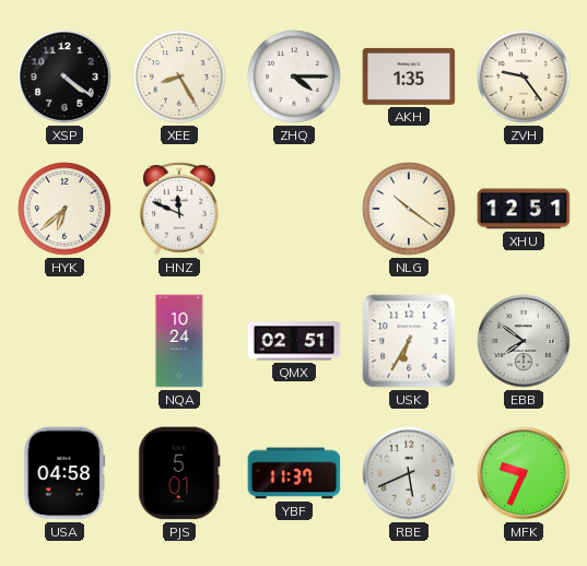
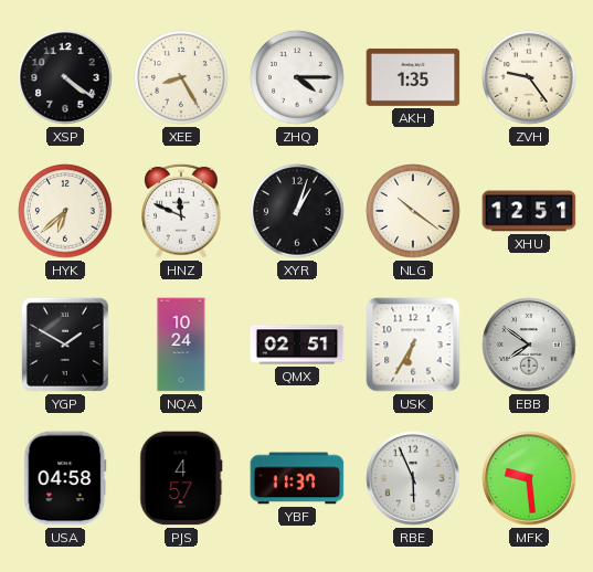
XYR: none -> 1:03
YGP: none -> 1:50
PJS: 5:01 -> 4:57
RBE: 5:41 -> 5:56
MFK: 9:34 -> 9:29
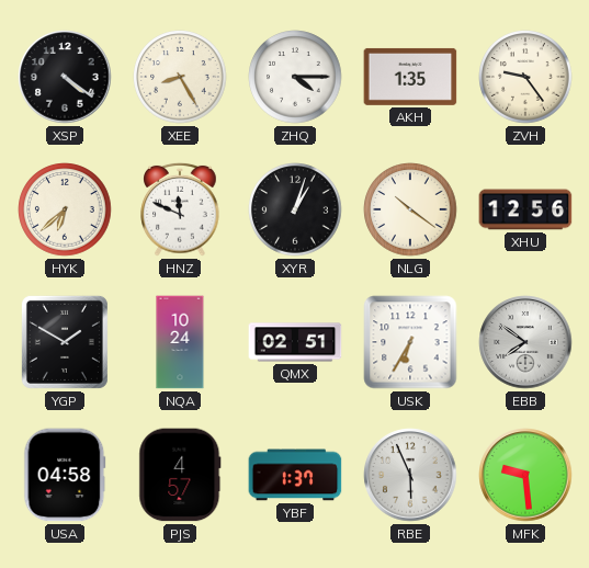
XHU: 12:51 -> 12:56
YBF: 11:37 -> 1:37
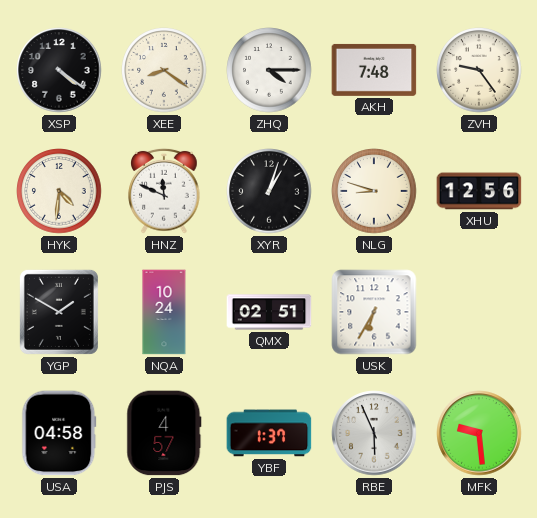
XEE: 8:25 -> 8:21
AKH: 1:35 -> 7:48
HYK: 6:38 -> 4:31
NLG: 10:21 -> 8:48
EBB: 7:51 -> none
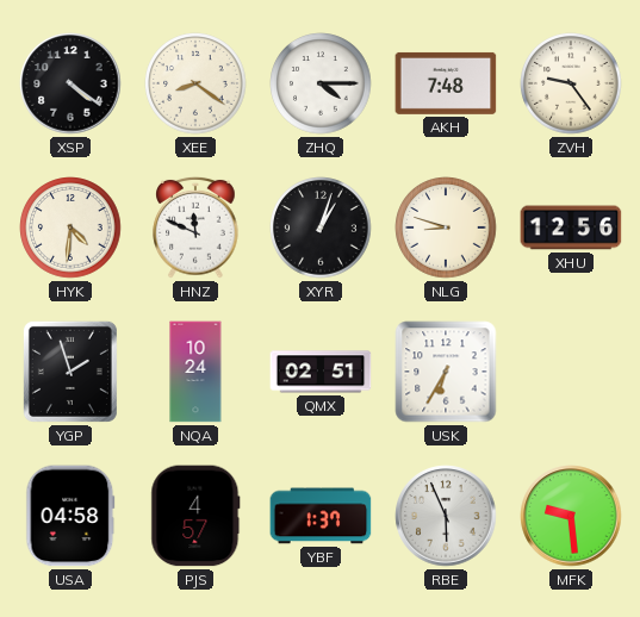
YGP: 1:50 -> 1:57
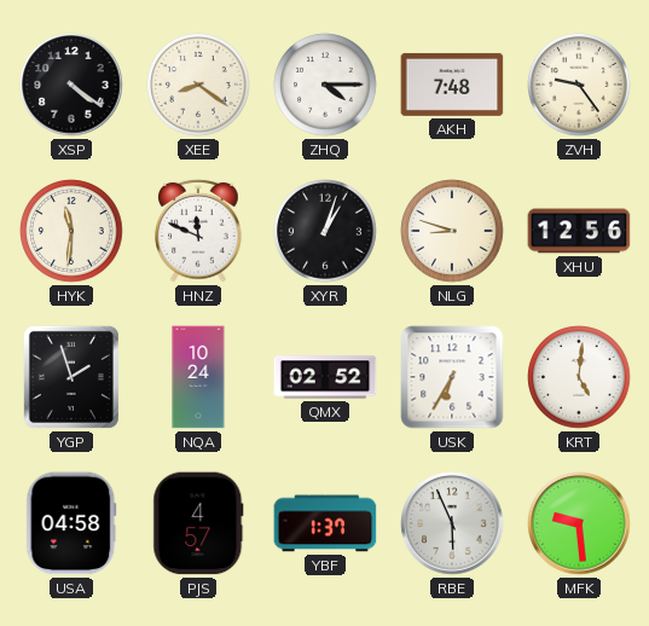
HYK: 4:31 -> 11:31
QMX: 02:51 -> 02:52
KRT: none -> 5:01
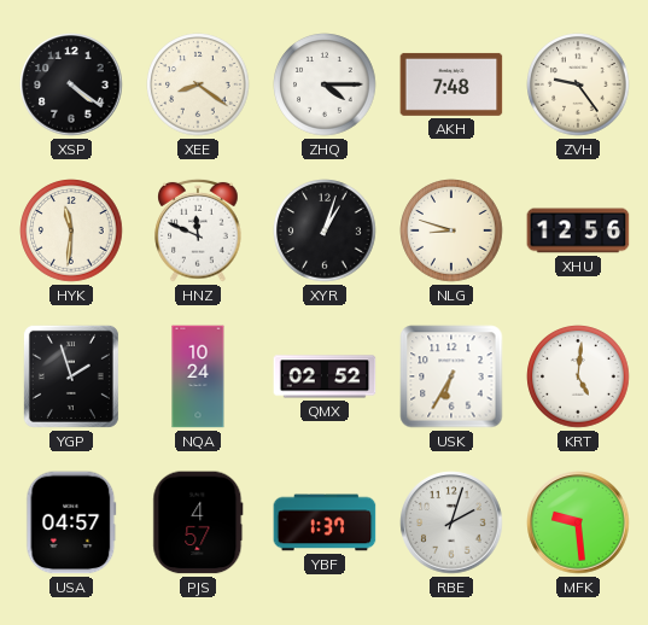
USA: 04:58 -> 04:57
RBE: 5:56 -> 2:03
